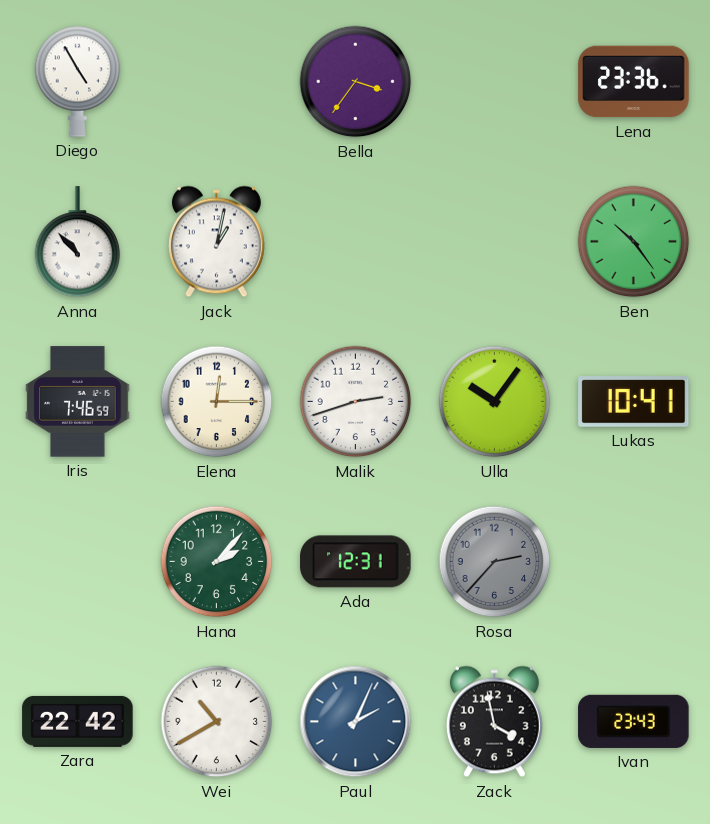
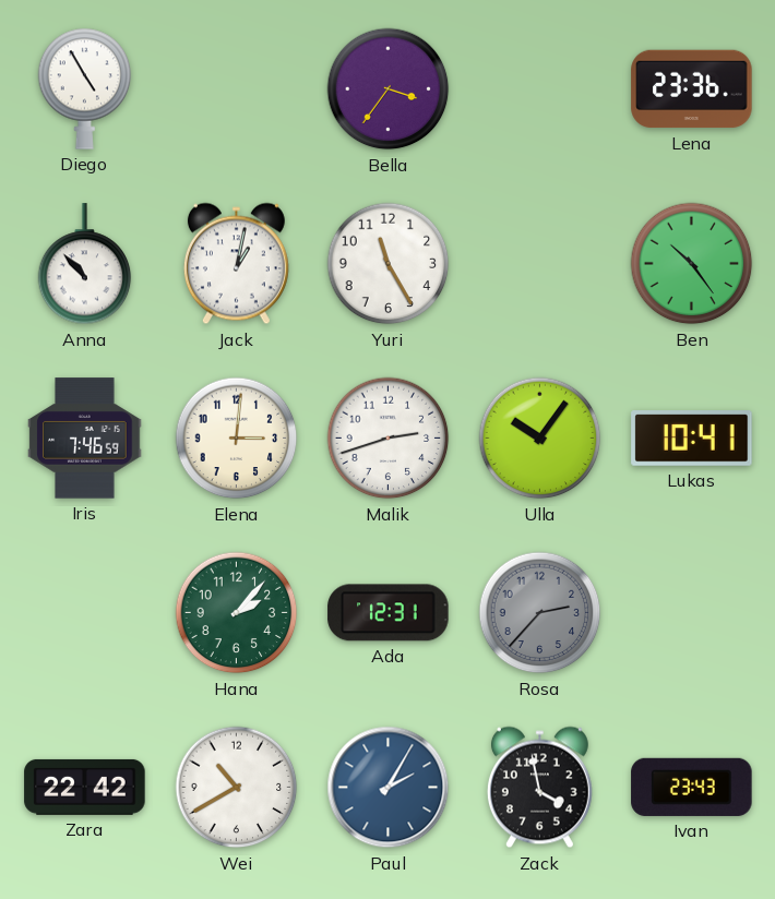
Yuri: none -> 11:25
Elena: 12:15 -> 3:01
Paul: 2:04 -> 2:05
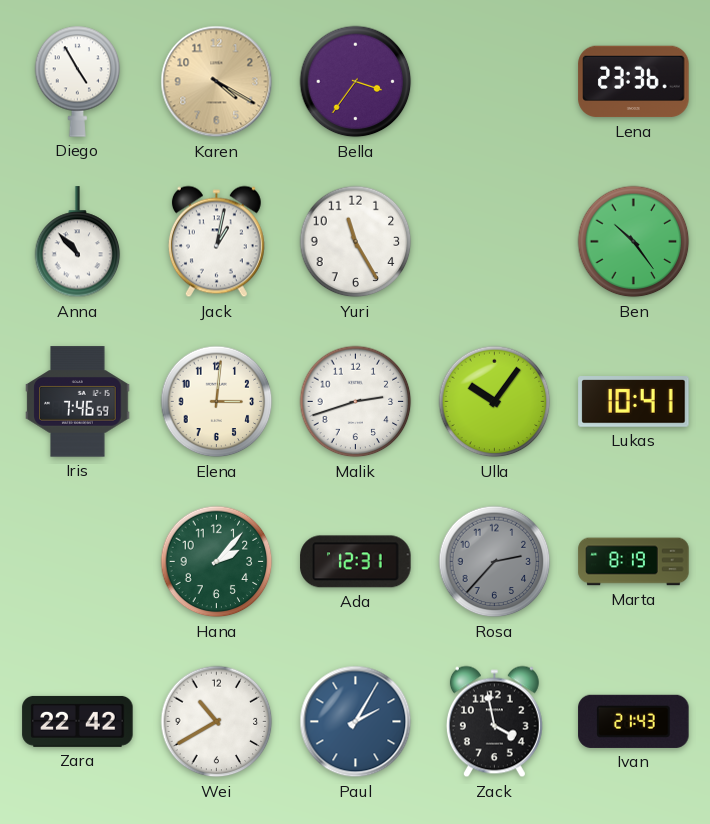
Karen: none -> 4:20
Marta: none -> 8:19
Ivan: 23:43 -> 21:43
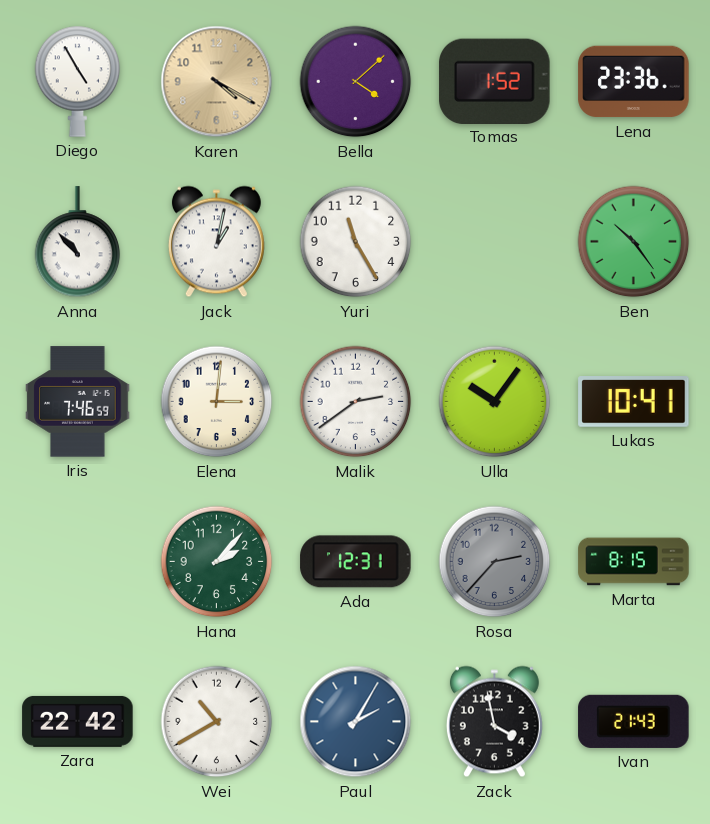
Bella: 3:36 -> 4:08
Tomas: none -> 1:52
Malik: 2:42 -> 2:39
Marta: 8:19 -> 8:15
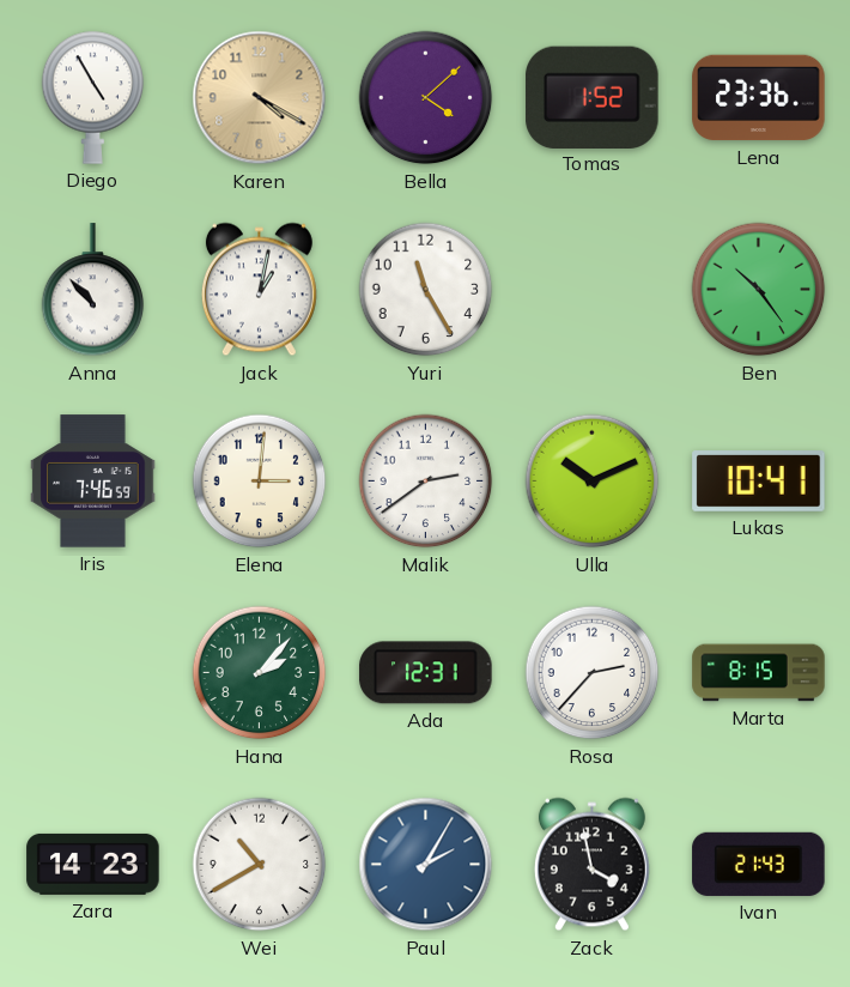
Ulla: 10:06 -> 10:11
Rosa dial: grey -> white
Zara: 22:42 -> 14:23
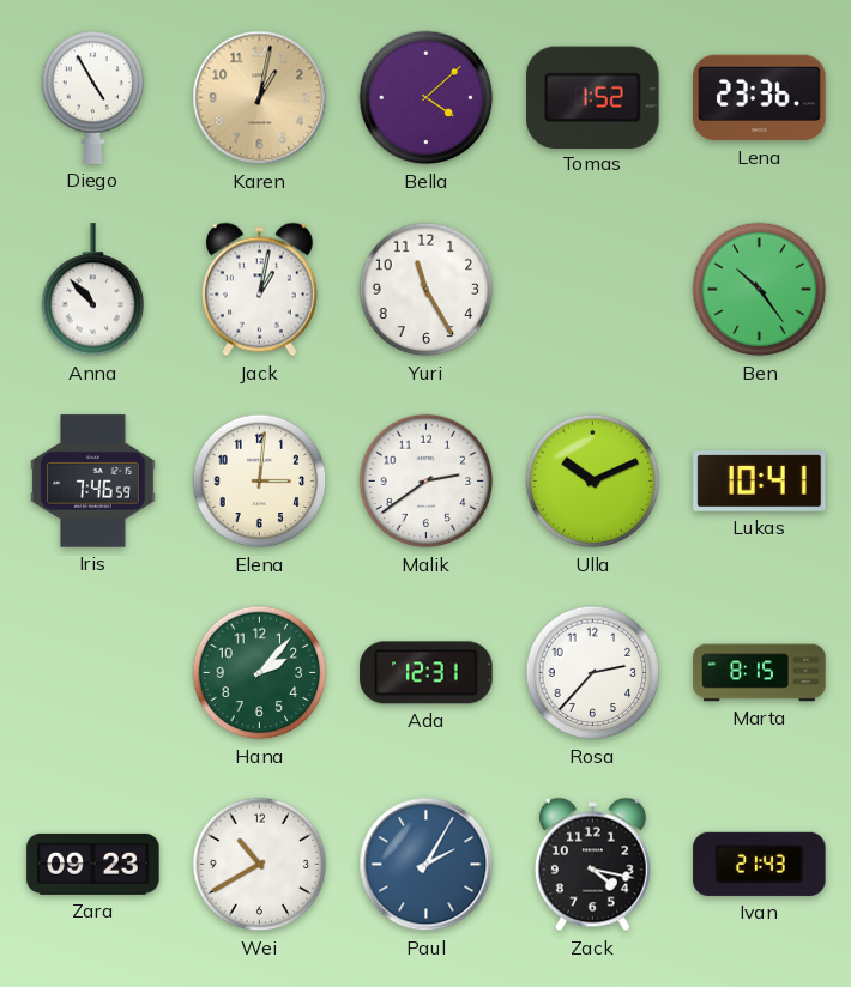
Karen: 4:20 -> 1:02
Zara: 14:23 -> 09:23
Zack: 3:58 -> 4:17
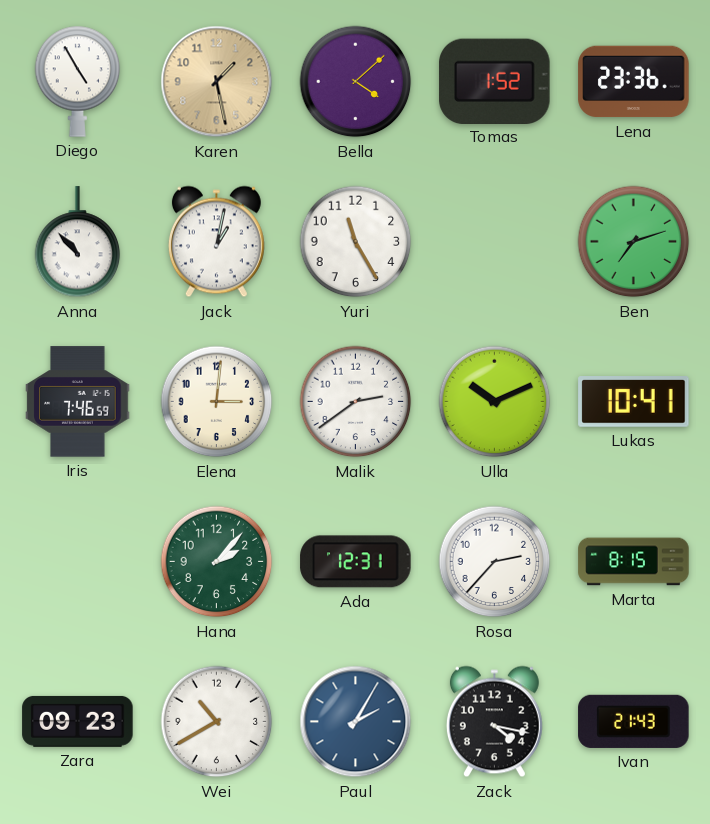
Karen: 1:02 -> 1:28
Ben: 10:24 -> 7:12
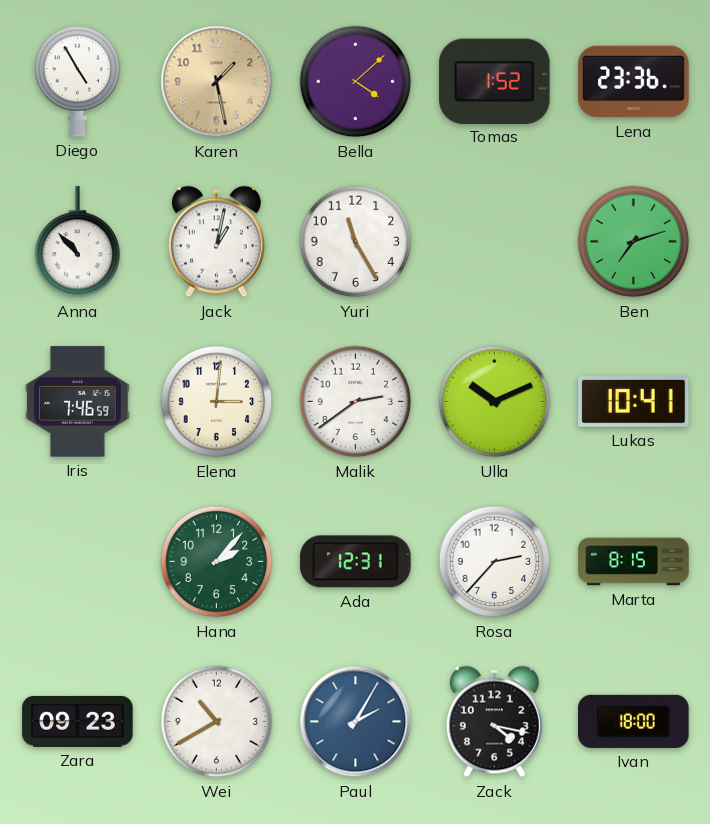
Ivan: 21:43 -> 18:00
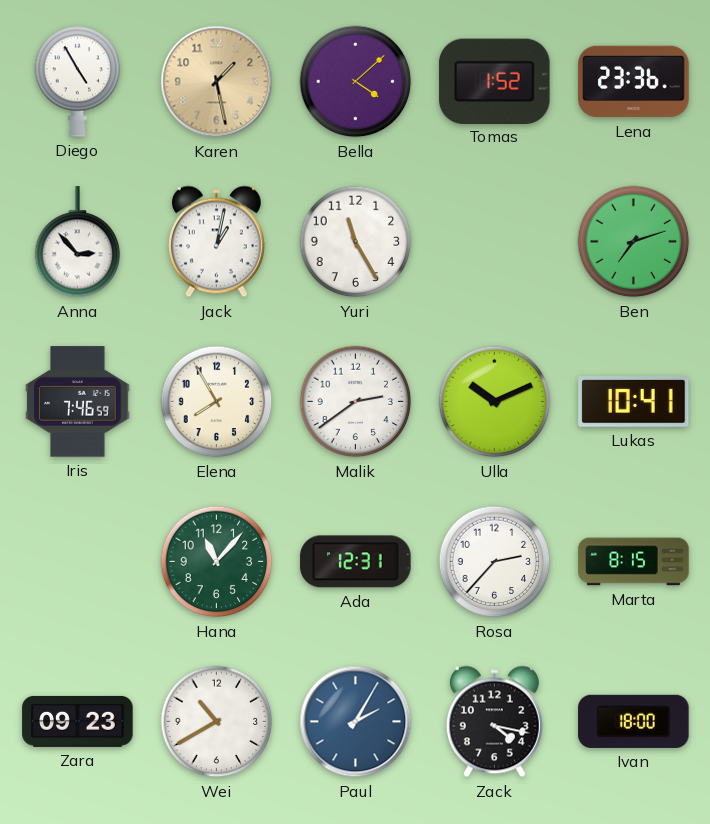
Anna: 10:53 -> 2:53
Elena: 3:01 -> 7:55
Hana: 2:07 -> 11:07
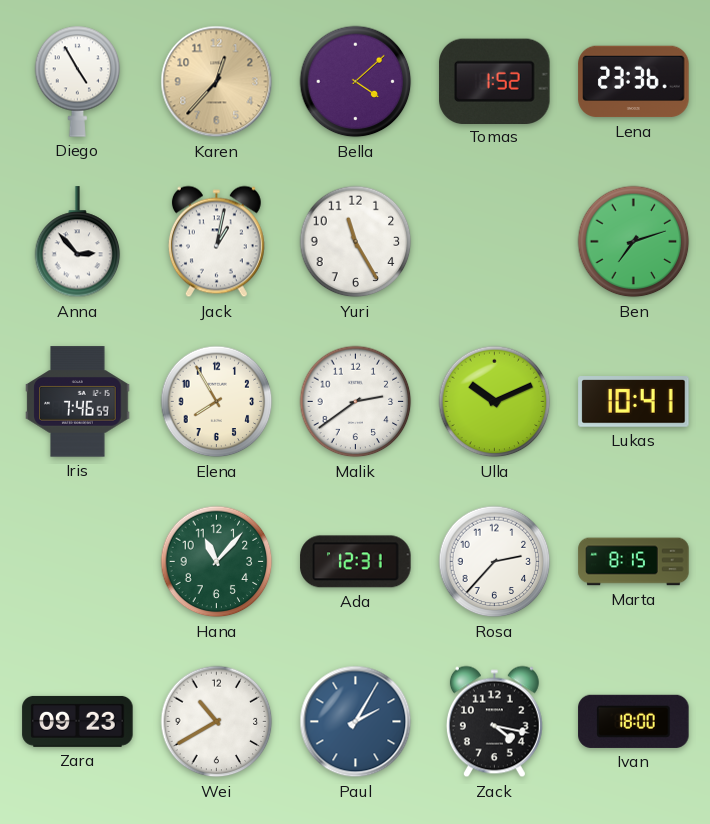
Karen: 1:28 -> 12:37
